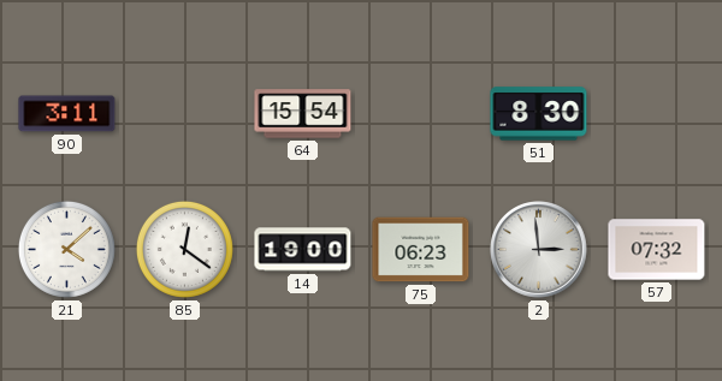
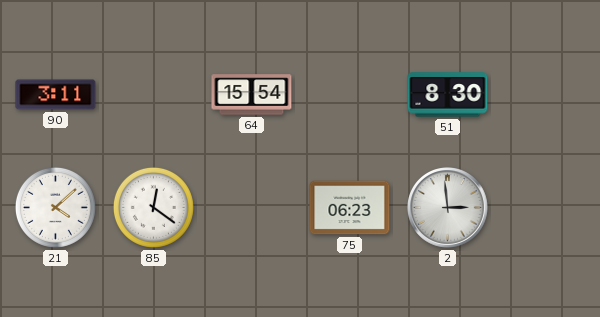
14: 19:00 -> none
57: 07:32 -> none
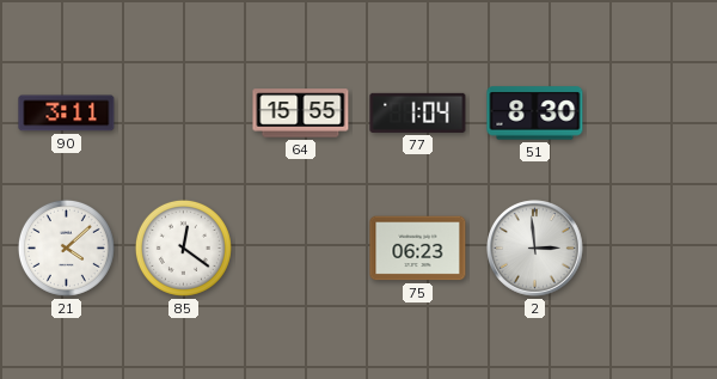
64: 15:54 -> 15:55
77: none -> 1:04
